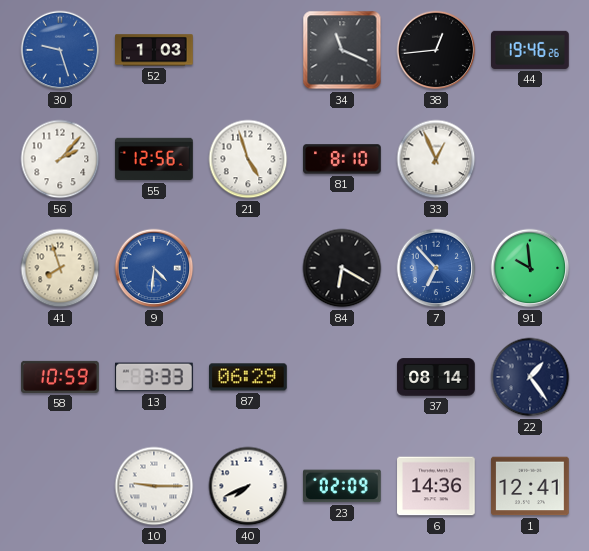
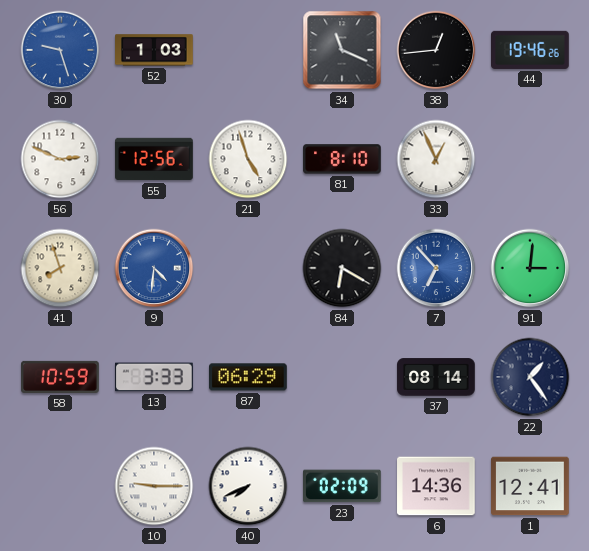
56: 2:07 -> 2:49
91: 9:59 -> 3:01
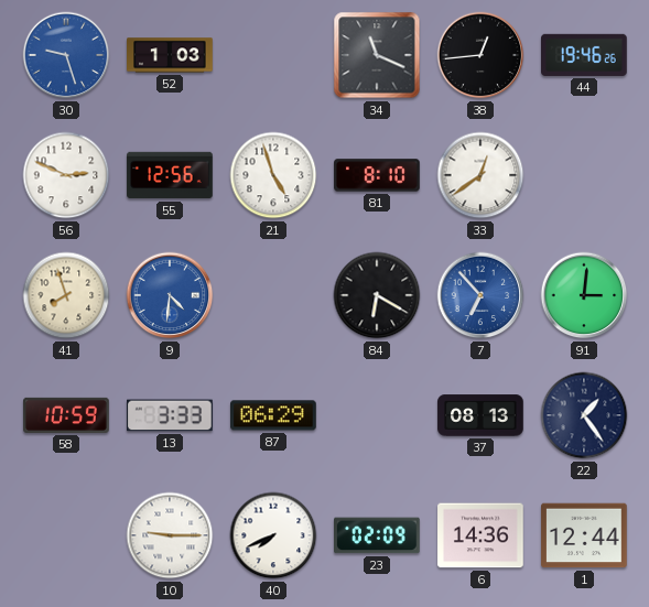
33: 12:56 -> 12:39
37: 08:14 -> 08:13
1: 12:41 -> 12:44
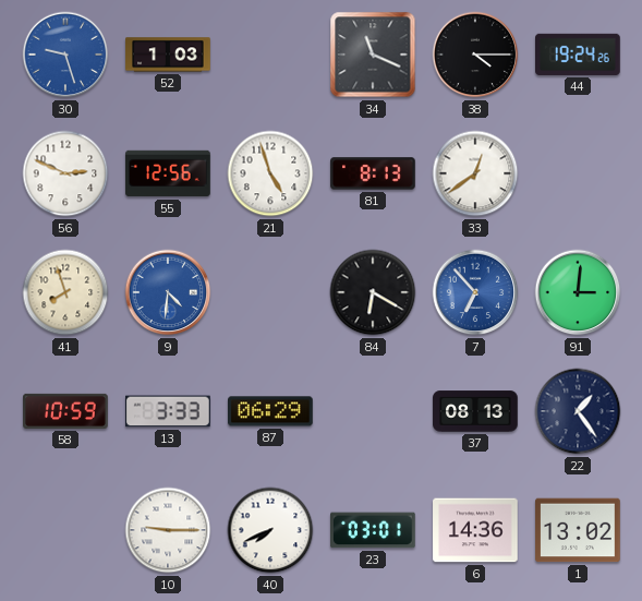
38: 12:44 -> 4:15
44: 19:46 -> 19:24
81: 8:10 -> 8:13
23: 02:09 -> 03:01
1: 12:44 -> 13:02
